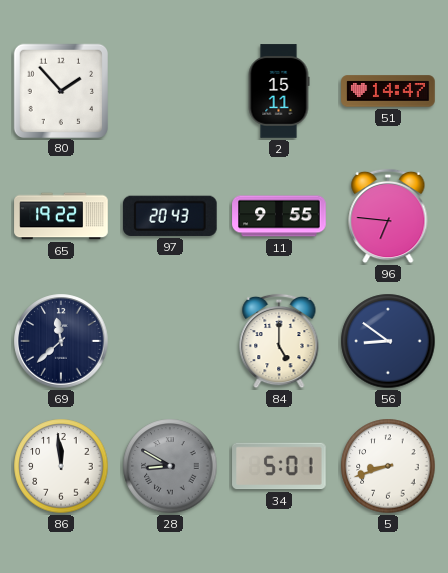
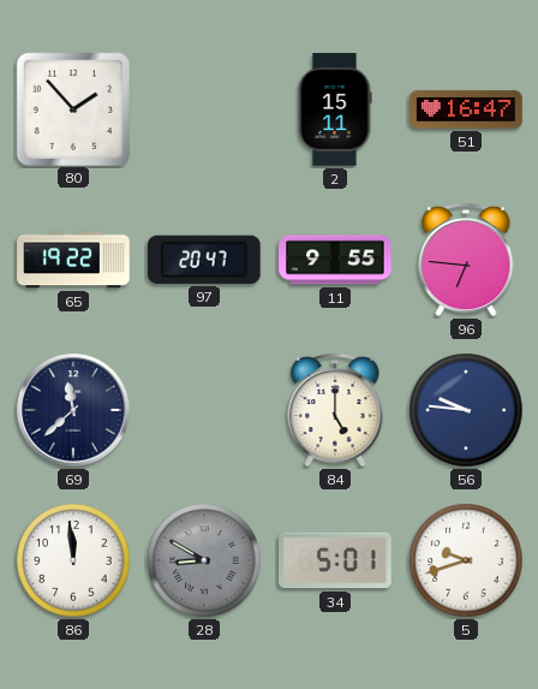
51: 14:47 -> 16:47
97: 20:43 -> 20:47
56: 8:51 -> 9:46
5: 8:42 -> 9:42
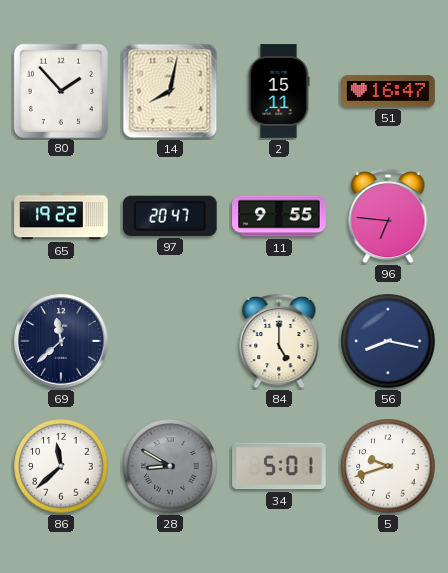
14: none -> 8:02
56: 9:46 -> 8:17
86: 11:59 -> 11:38
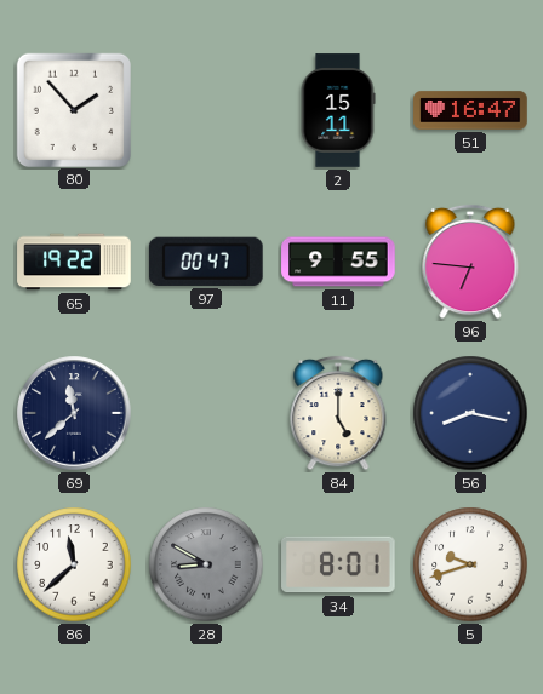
14: 8:02 -> none
97: 20:47 -> 00:47
34: 5:01 -> 8:01
